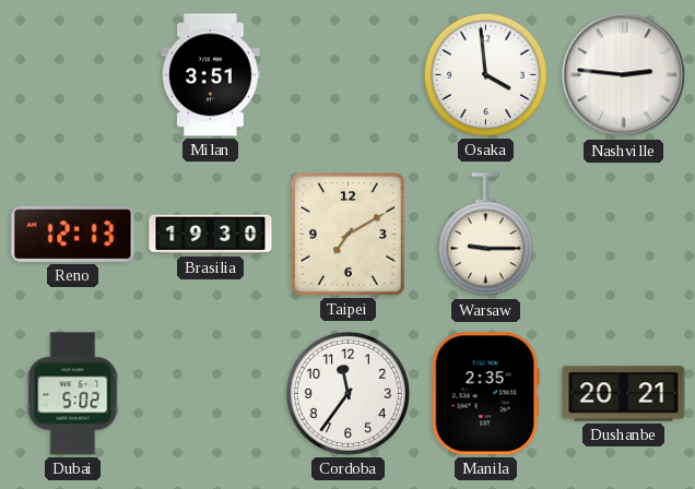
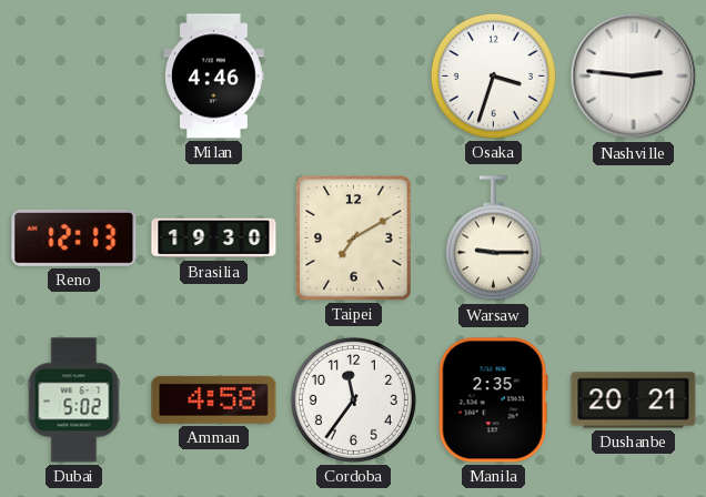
Milan: 3:51 -> 4:46
Osaka: 3:59 -> 3:33
Amman: none -> 4:58
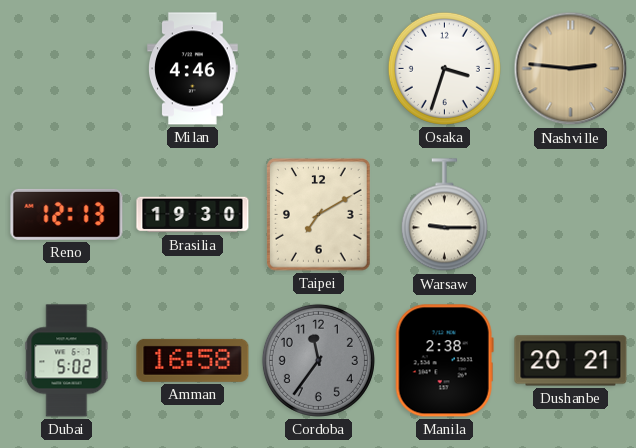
Nashville dial: white -> champagne
Amman: 4:58 -> 16:58
Cordoba dial: white -> grey
Manila: 2:35 -> 2:38
